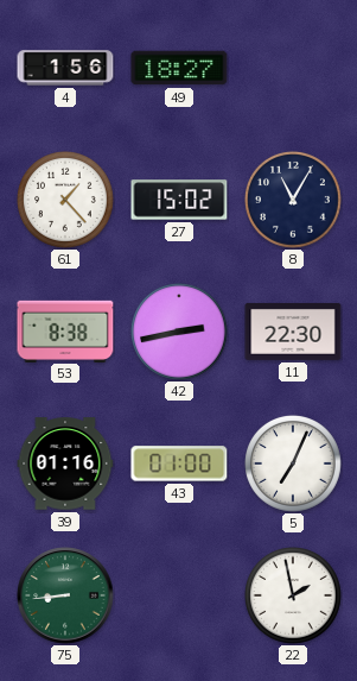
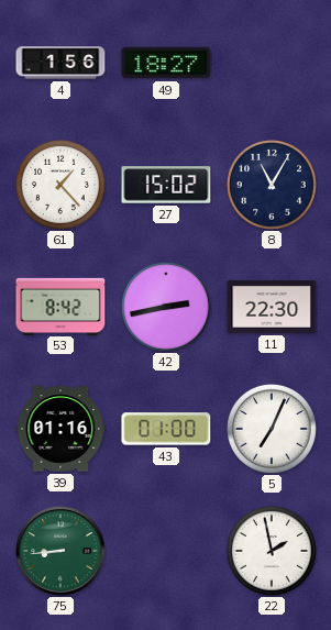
53: 8:38 -> 8:42
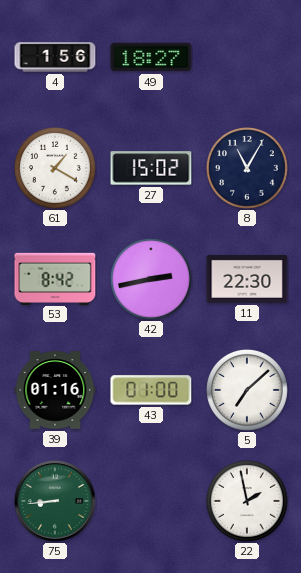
61: 1:23 -> 1:20
5: 7:04 -> 7:08
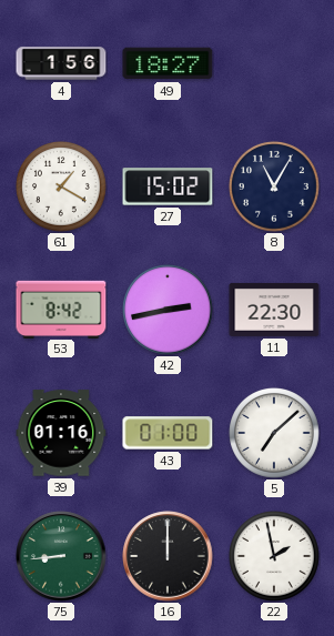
16: none -> 12:00
